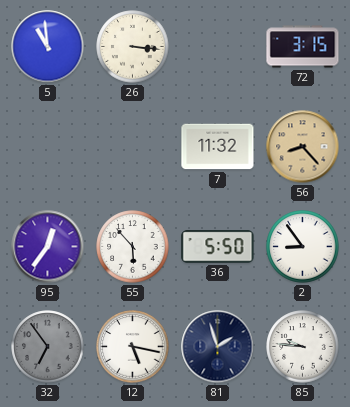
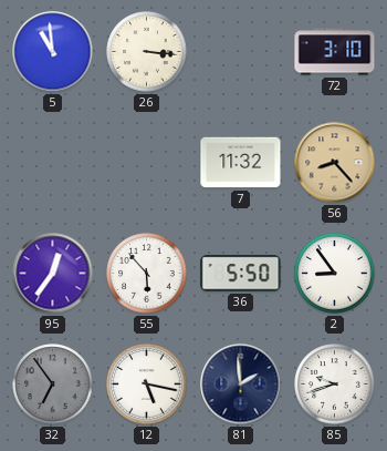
72: 3:15 -> 3:10
81: 1:57 -> 1:59
85: 9:46 -> 9:42
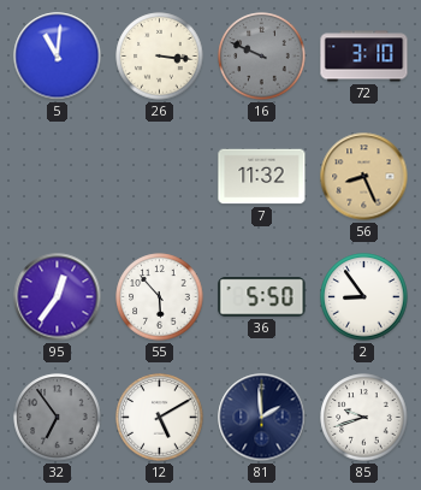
5: 10:59 -> 11:01
16: none -> 9:49
56: 8:23 -> 8:26
12: 5:17 -> 5:10
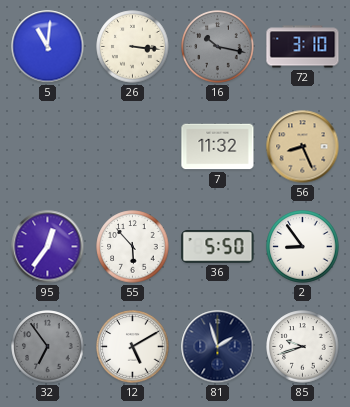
16: 9:49 -> 10:17
81: 1:59 -> 1:57
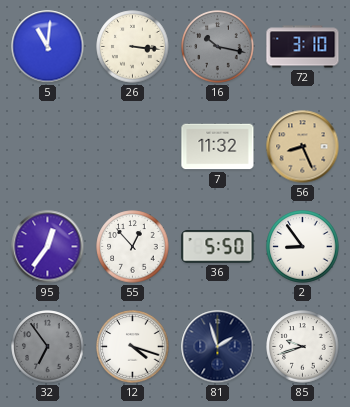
55: 5:53 -> 12:53
12: 5:10 -> 4:18
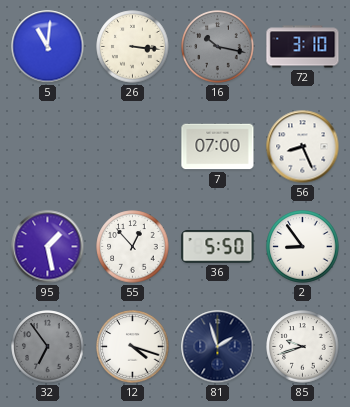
7: 11:32 -> 07:00
56 dial: champagne -> white
95: 12:36 -> 1:28
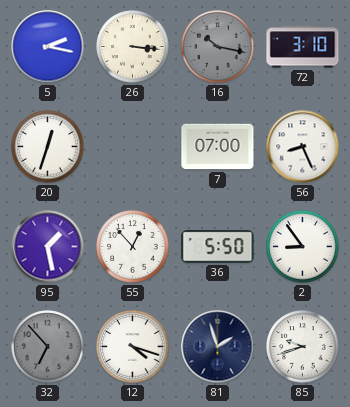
5: 11:01 -> 2:17
20: none -> 12:33
32: 6:54 -> 6:53
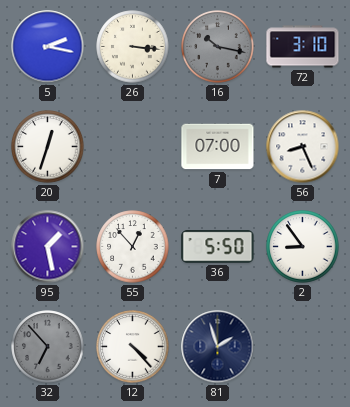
12: 4:18 -> 4:23
85: 9:42 -> none
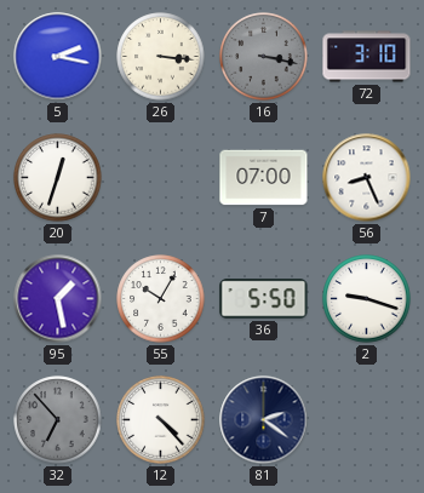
16: 10:17 -> 3:17
55: 12:53 -> 10:05
2: 8:54 -> 9:18
81: 1:57 -> 2:21
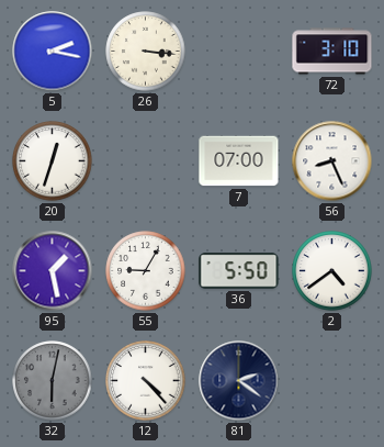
16: 3:17 -> none
55: 10:05 -> 9:05
2: 9:18 -> 4:39
32: 6:53 -> 6:02
